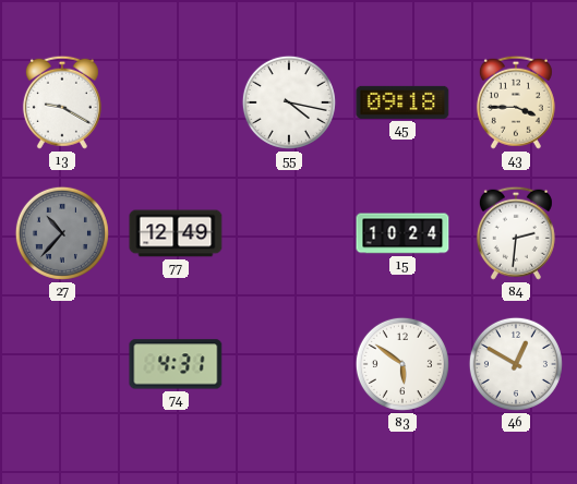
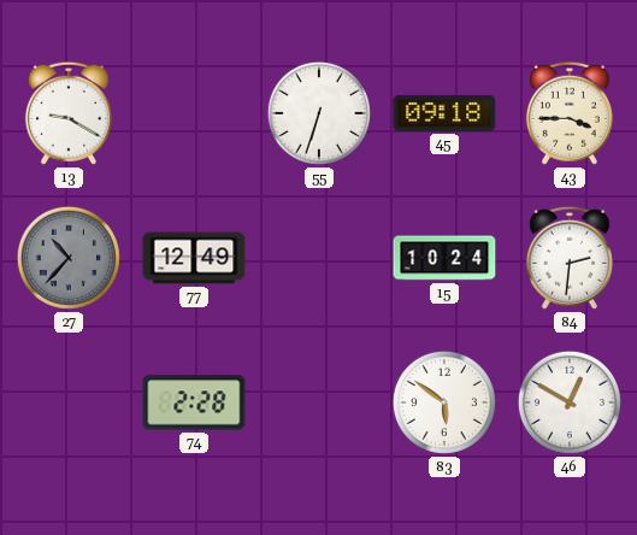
55: 4:17 -> 6:33
74: 4:31 -> 2:28
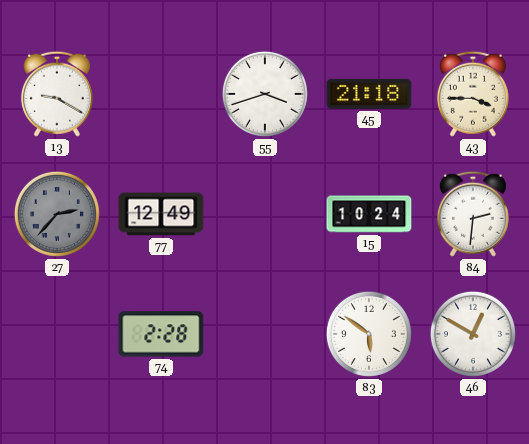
55: 6:33 -> 3:42
45: 09:18 -> 21:18
27: 10:37 -> 2:37
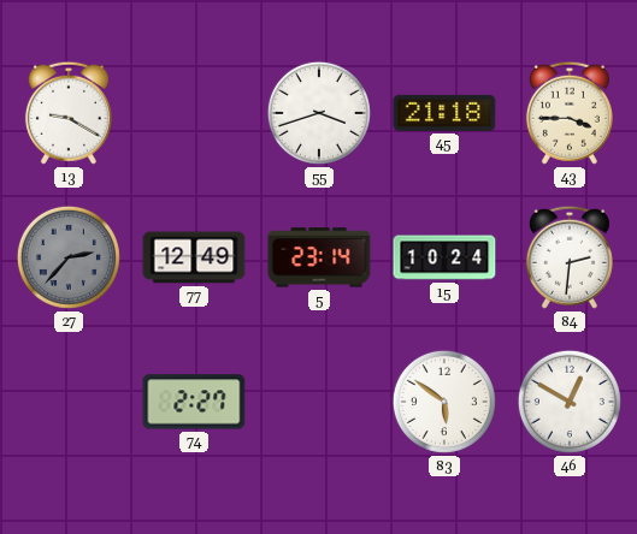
5: none -> 23:14
74: 2:28 -> 2:27
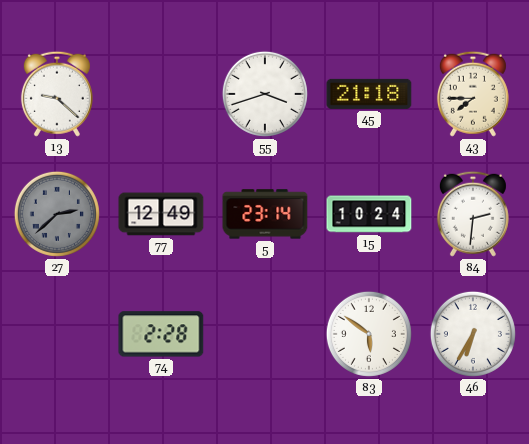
13: 9:20 -> 9:22
43: 3:45 -> 7:45
27: 2:37 -> 2:38
74: 2:27 -> 2:28
46: 12:50 -> 6:35
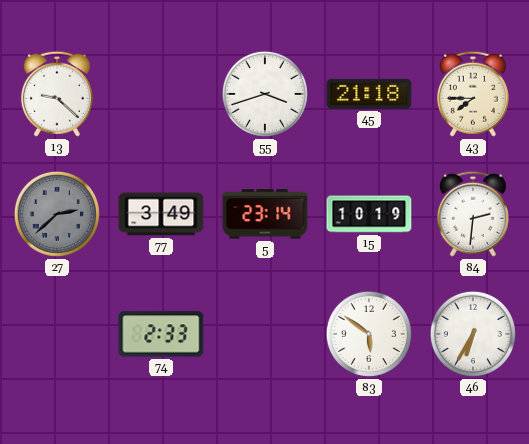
77: 12:49 -> 3:49
15: 10:24 -> 10:19
74: 2:28 -> 2:33
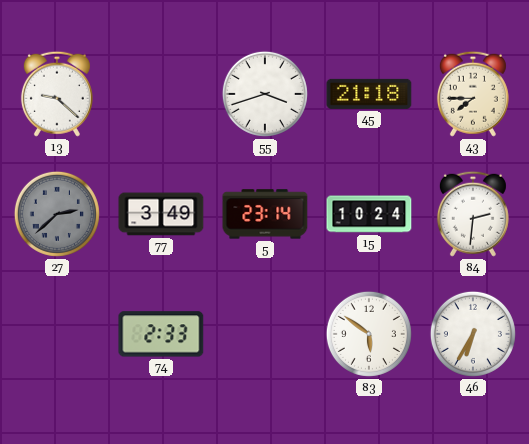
15: 10:19 -> 10:24
